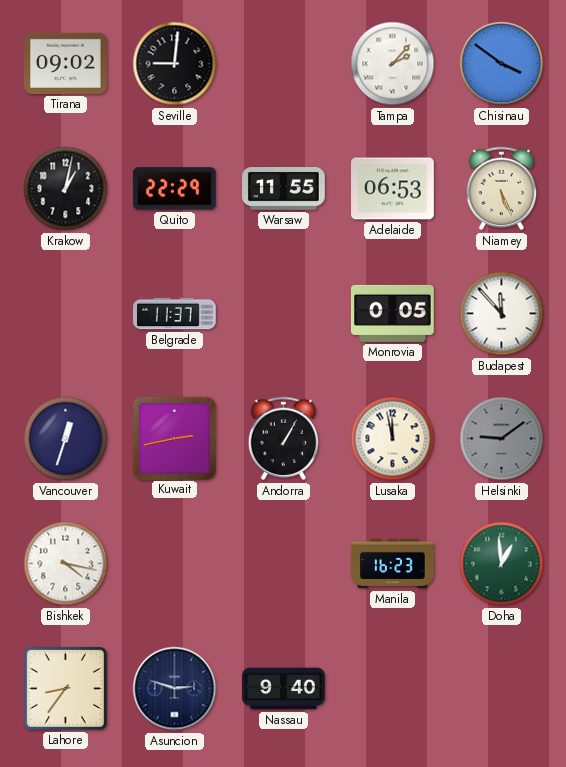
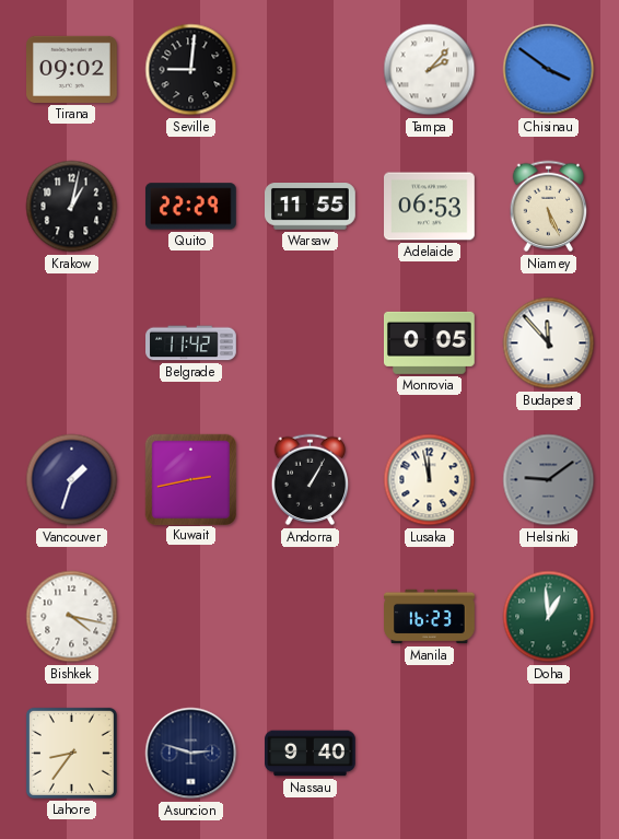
Belgrade: 11:37 -> 11:42
Vancouver: 12:33 -> 1:33
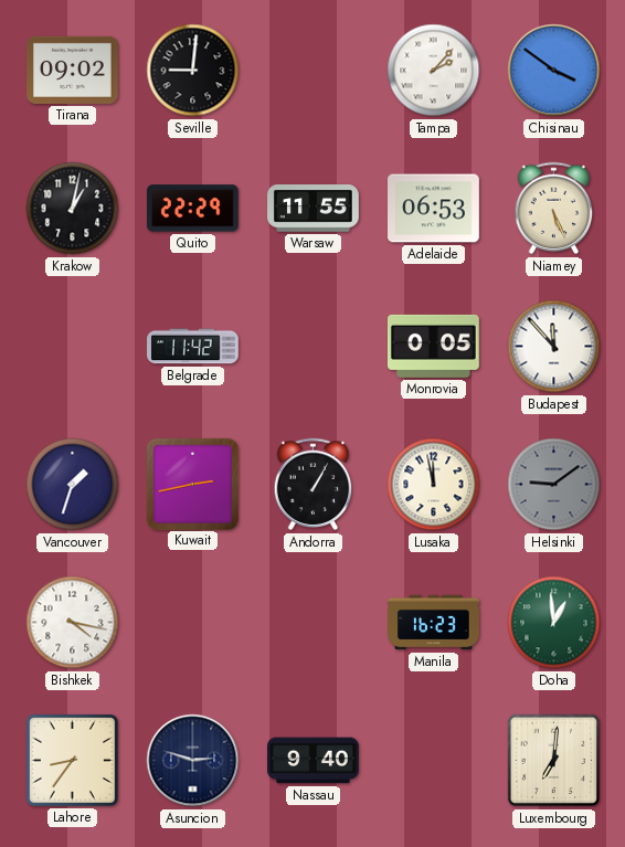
Luxembourg: none -> 7:01
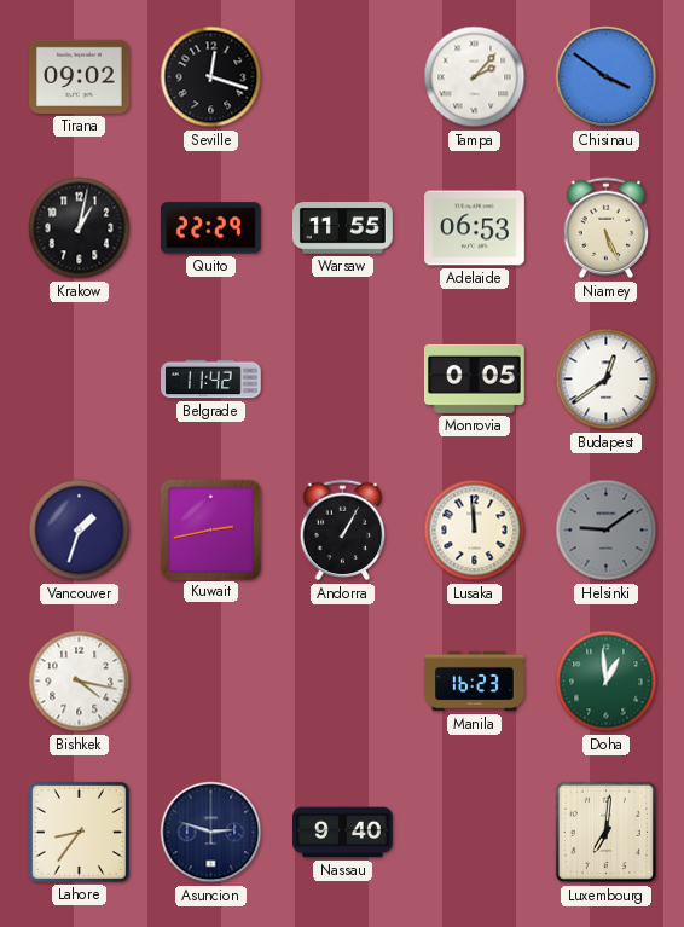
Seville: 9:01 -> 12:18
Budapest: 11:53 -> 12:39
Lusaka: 11:58 -> 11:59
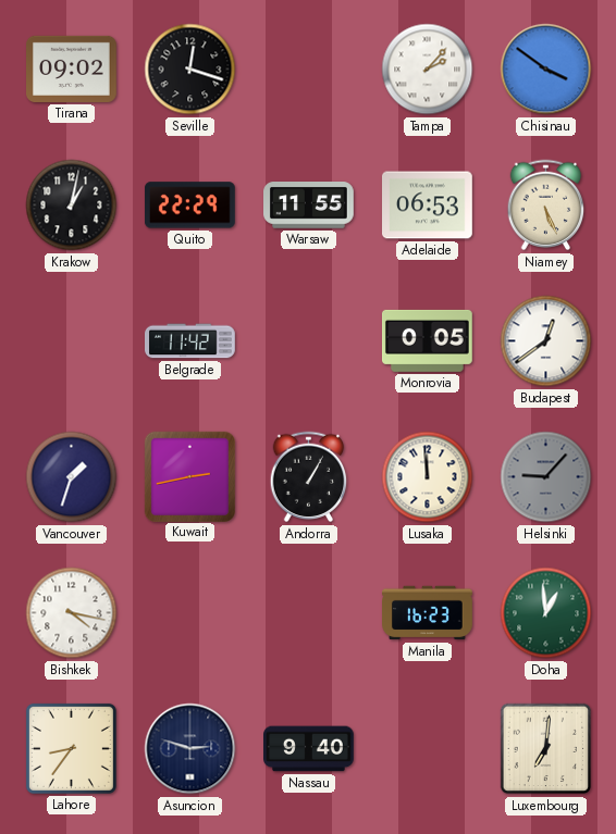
Helsinki: 9:09 -> 9:07
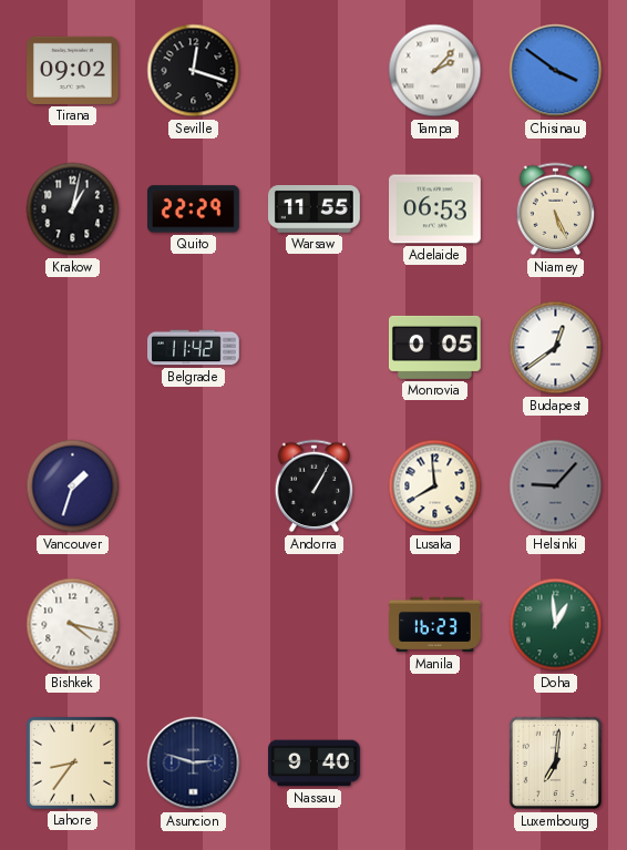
Kuwait: 2:43 -> none
Lusaka: 11:59 -> 7:59
